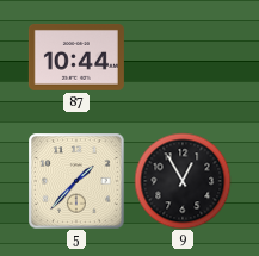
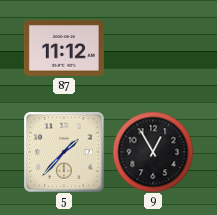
87: 10:44 -> 11:12
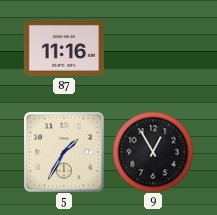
87: 11:12 -> 11:16
5: 1:37 -> 1:35
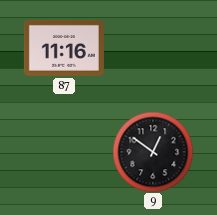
5: 1:35 -> none
9: 12:55 -> 12:51
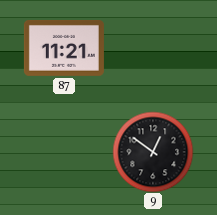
87: 11:16 -> 11:21
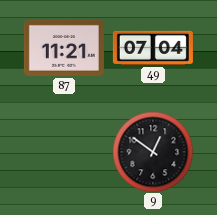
49: none -> 07:04
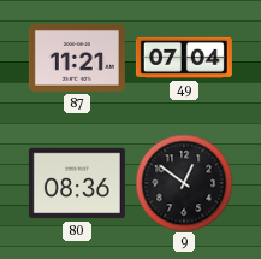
80: none -> 08:36
